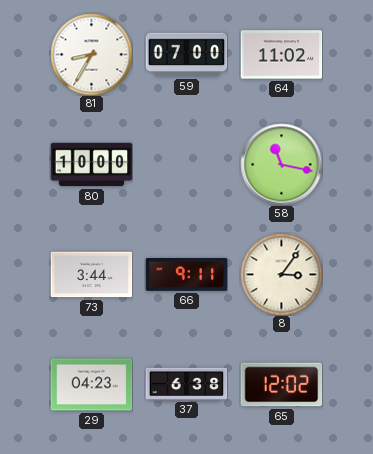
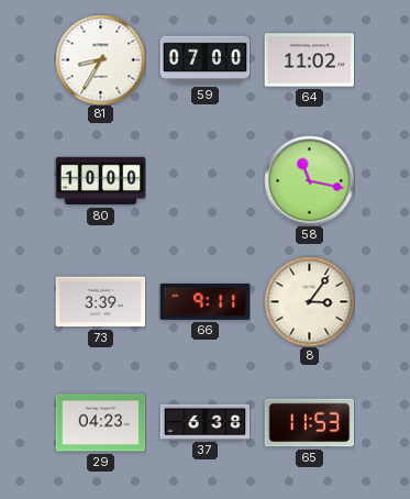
73: 3:44 -> 3:39
65: 12:02 -> 11:53
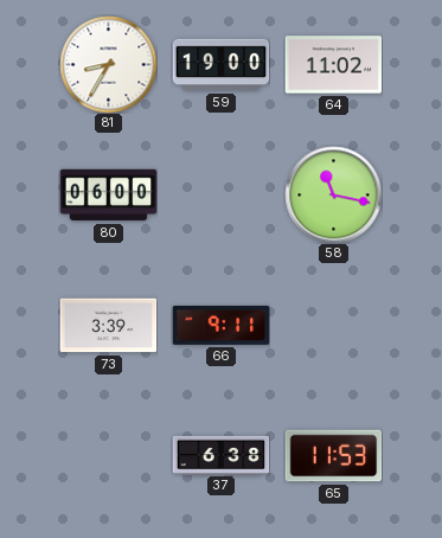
59: 07:00 -> 19:00
80: 10:00 -> 06:00
8: 3:06 -> none
29: 04:23 -> none
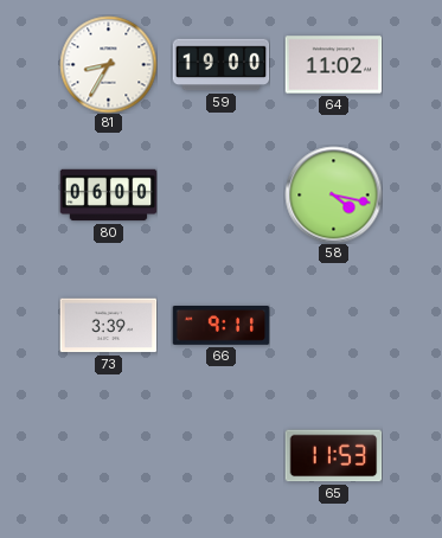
58: 11:17 -> 4:17
37: 6:38 -> none
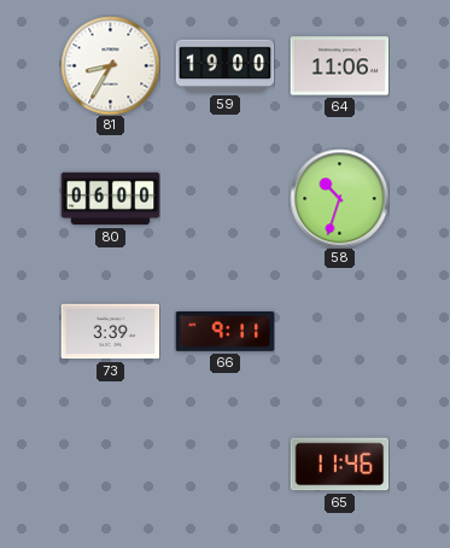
64: 11:02 -> 11:06
58: 4:17 -> 10:33
65: 11:53 -> 11:46
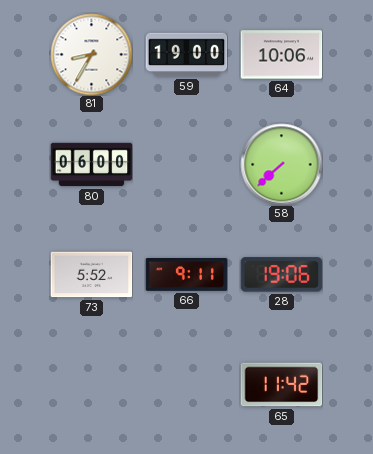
64: 11:06 -> 10:06
58: 10:33 -> 7:38
73: 3:39 -> 5:52
28: none -> 19:06
65: 11:46 -> 11:42
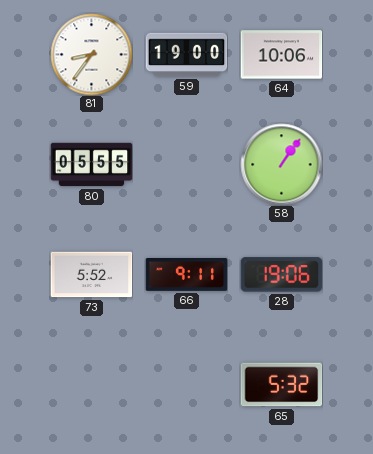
81: 8:35 -> 8:36
80: 06:00 -> 05:55
58: 7:38 -> 1:06
65: 11:42 -> 5:32
